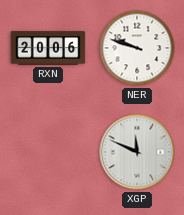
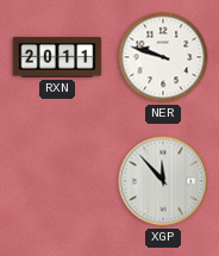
RXN: 20:06 -> 20:11
XGP: 11:49 -> 11:53
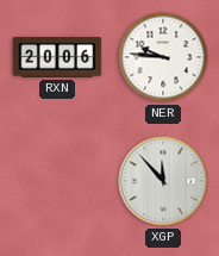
RXN: 20:11 -> 20:06
NER: 9:48 -> 9:46
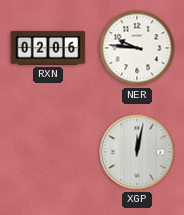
RXN: 20:06 -> 02:06
XGP: 11:53 -> 12:02
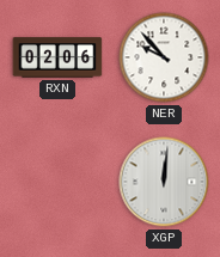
NER: 9:46 -> 9:53
XGP: 12:02 -> 12:01
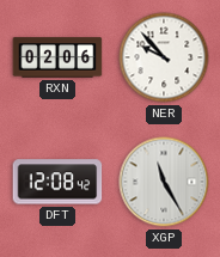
DFT: none -> 12:08
XGP: 12:01 -> 11:25
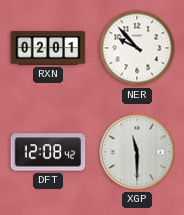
RXN: 02:06 -> 02:01
XGP: 11:25 -> 11:30
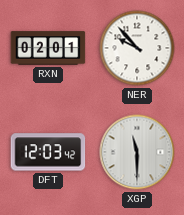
DFT: 12:08 -> 12:03
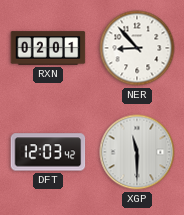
NER: 9:53 -> 8:53
